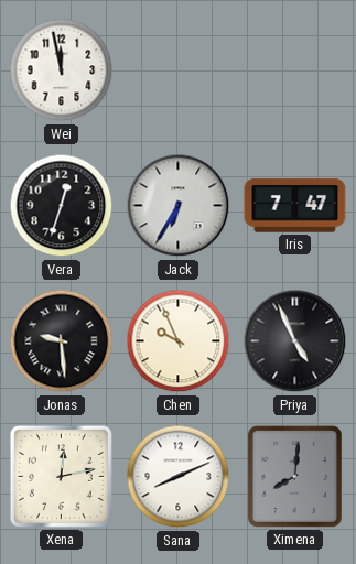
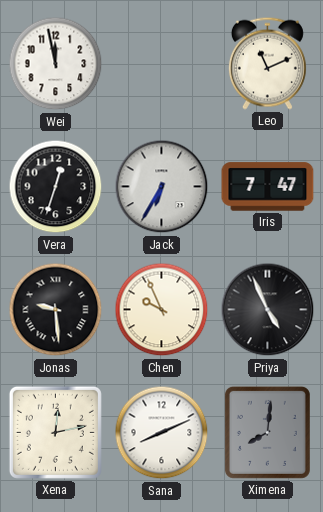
Leo: none -> 11:11
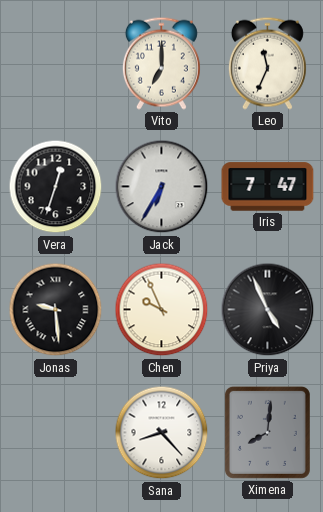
Wei: 11:58 -> none
Vito: none -> 7:00
Leo: 11:11 -> 11:34
Xena: 12:13 -> none
Sana: 8:11 -> 8:23
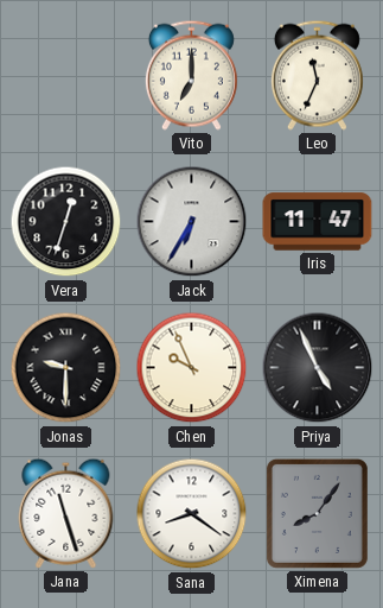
Iris: 7:47 -> 11:47
Jonas: 9:29 -> 9:30
Jana: none -> 11:27
Sana: 8:23 -> 8:21
Ximena: 8:01 -> 8:06
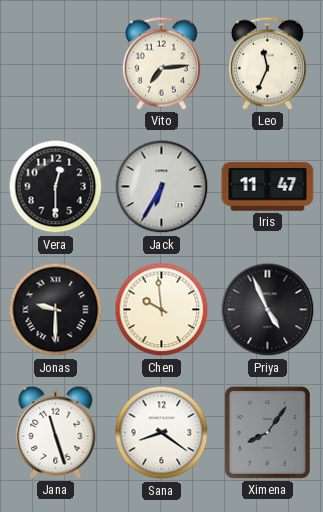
Vito: 7:00 -> 7:14
Vera: 12:33 -> 12:30
Chen: 9:56 -> 9:59
